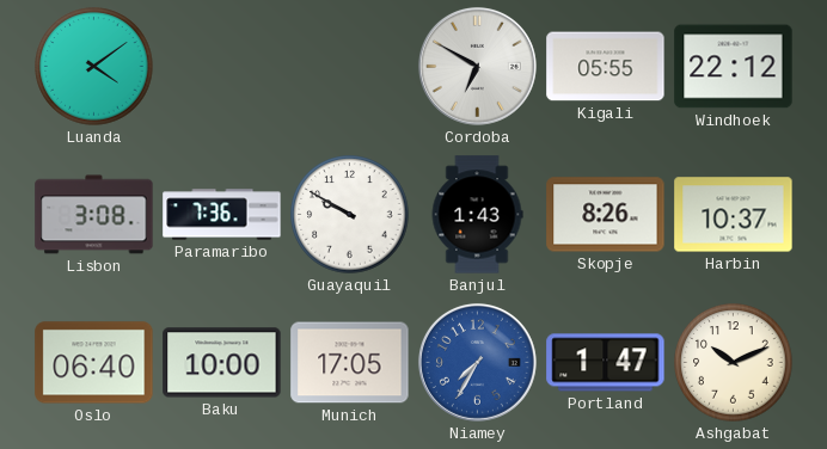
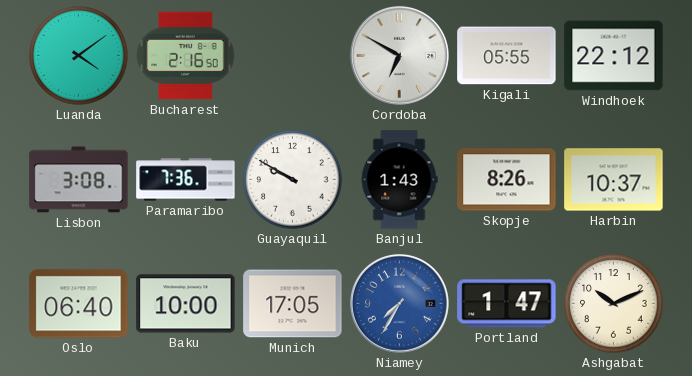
Bucharest: none -> 2:16
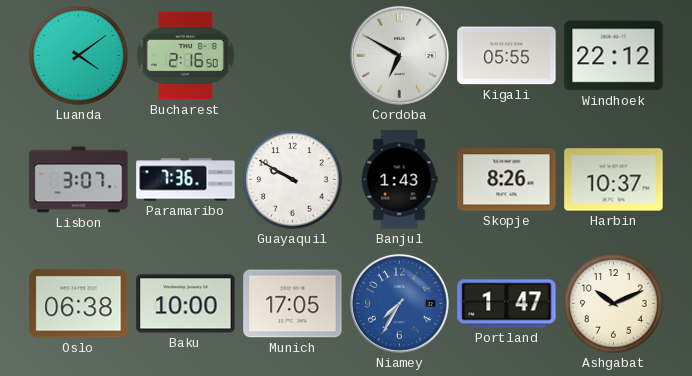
Lisbon: 3:08 -> 3:07
Oslo: 06:40 -> 06:38
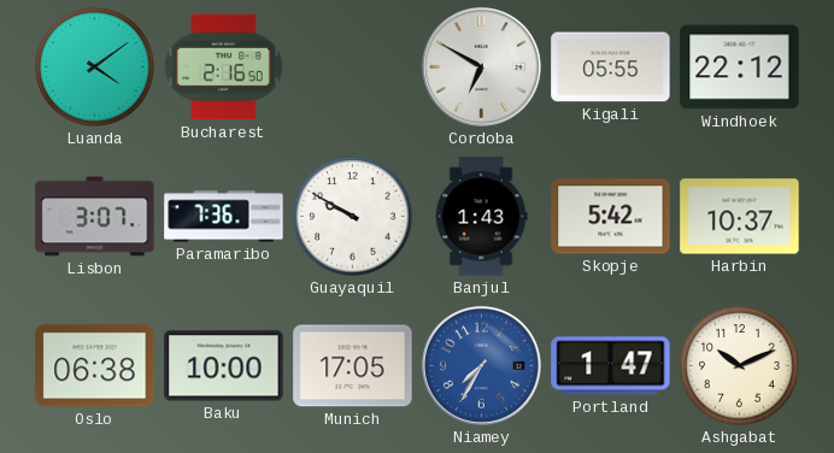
Skopje: 8:26 -> 5:42
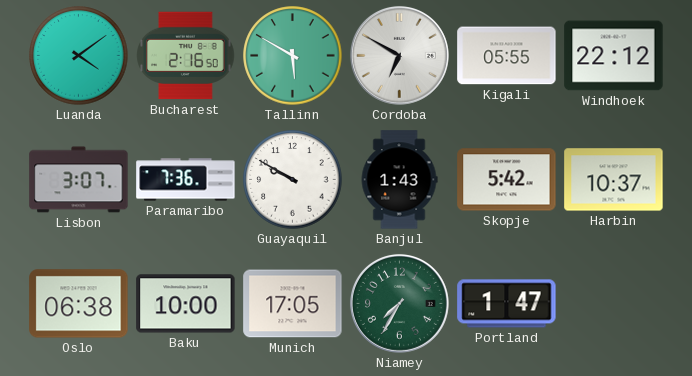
Tallinn: none -> 5:50
Niamey dial: blue -> green
Ashgabat: 10:11 -> none
